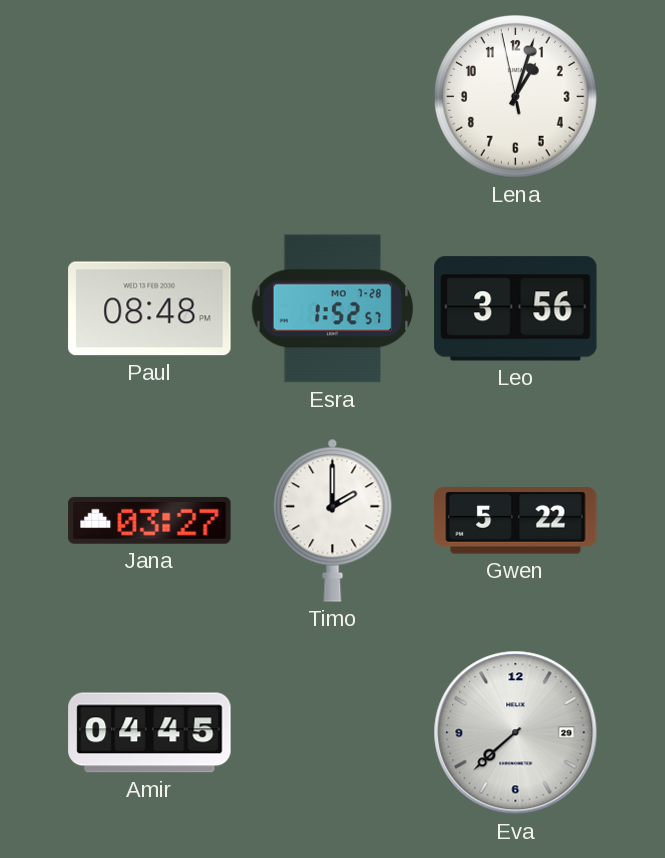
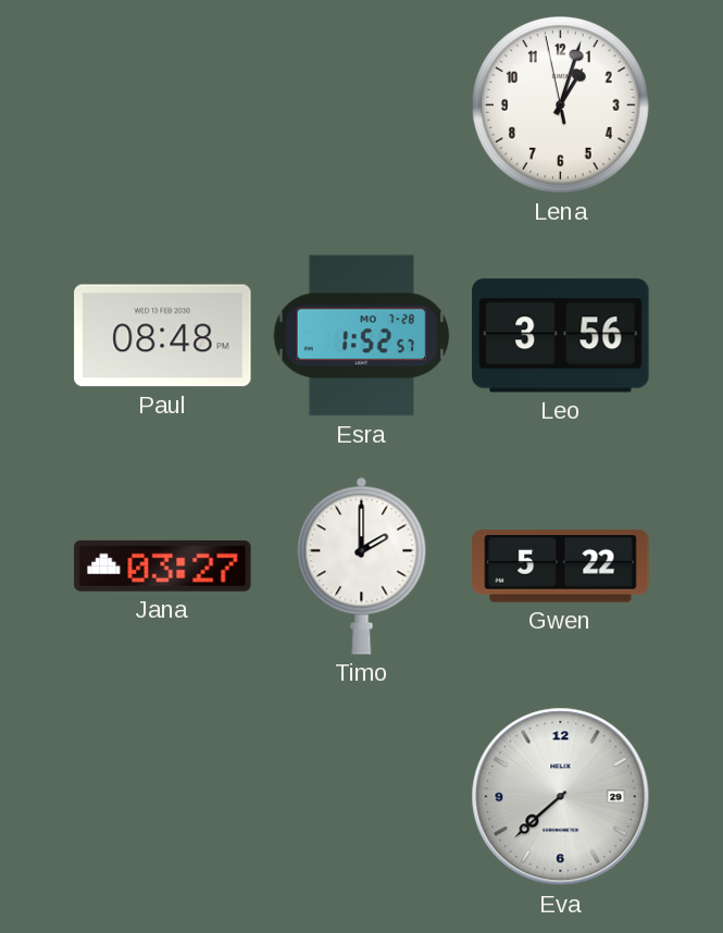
Amir: 04:45 -> none
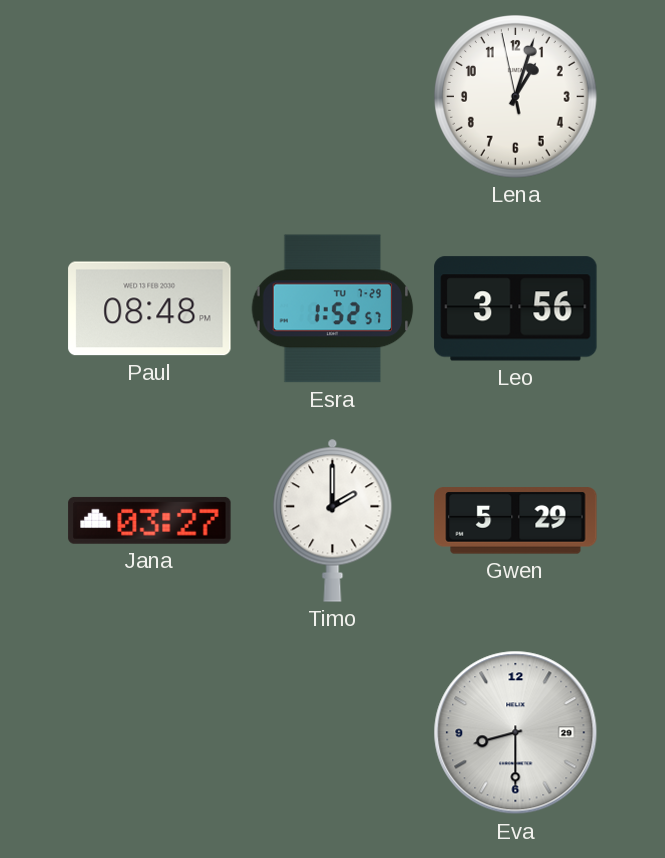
Esra date: MO 7-28 -> TU 7-29
Gwen: 5:22 -> 5:29
Eva: 7:38 -> 8:30
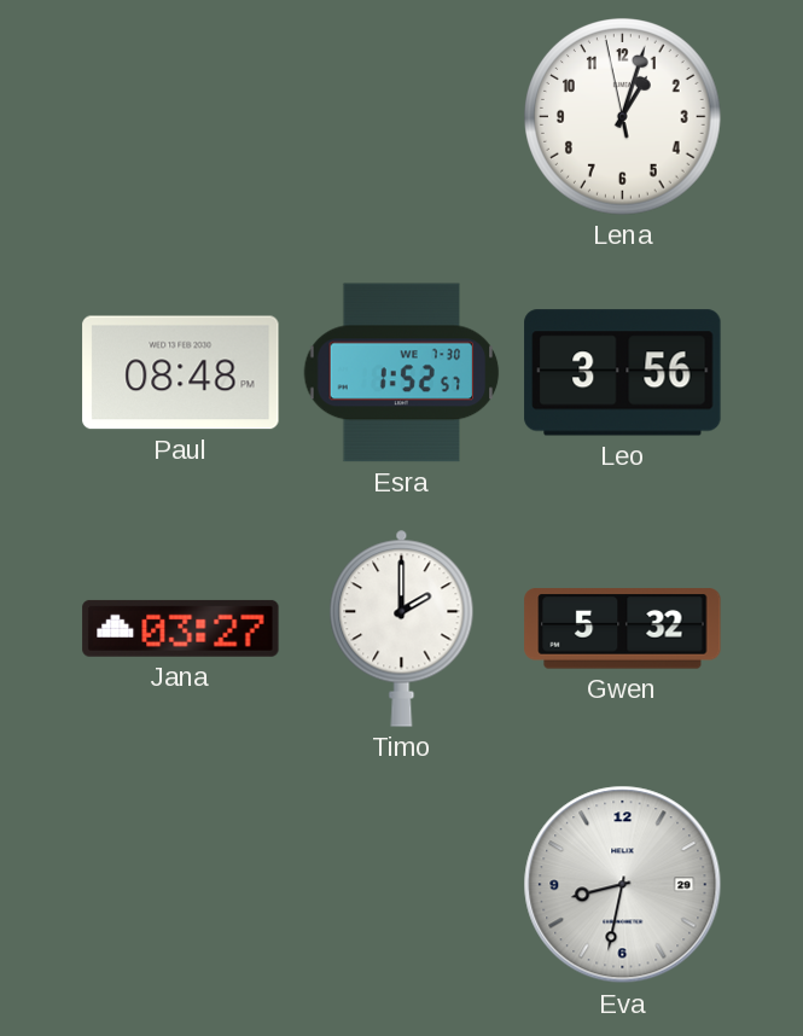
Esra date: TU 7-29 -> WE 7-30
Gwen: 5:29 -> 5:32
Eva: 8:30 -> 8:32
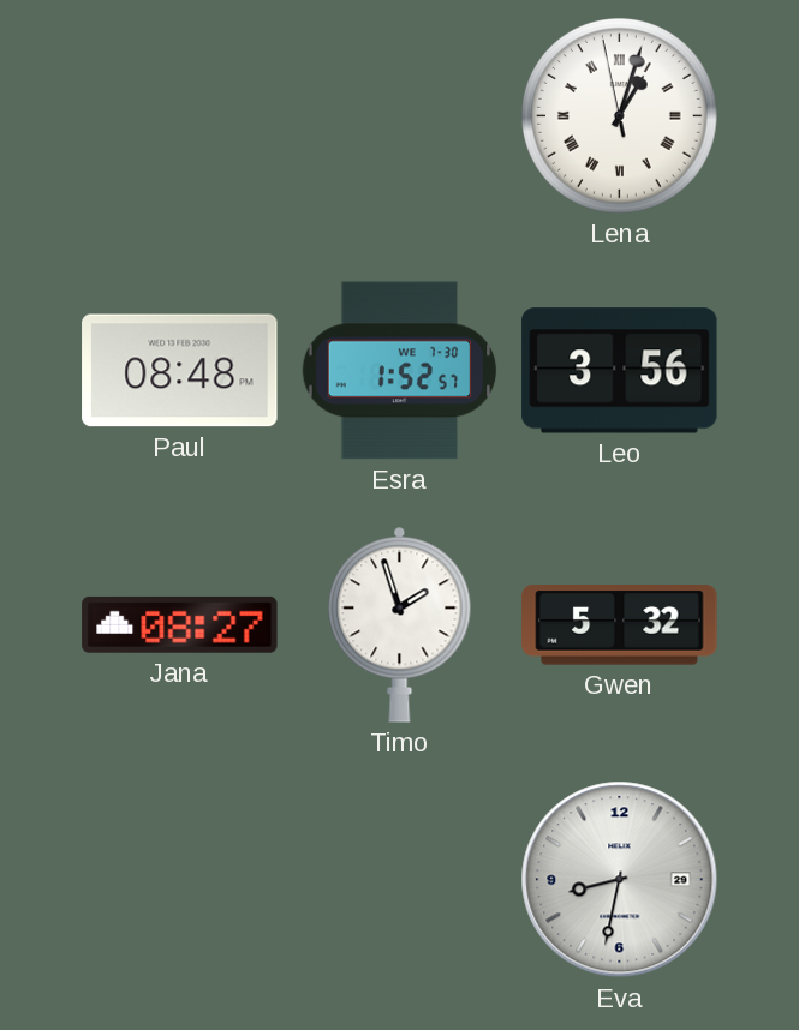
Lena numerals: Arabic -> Roman
Jana: 03:27 -> 08:27
Timo: 2:00 -> 1:57
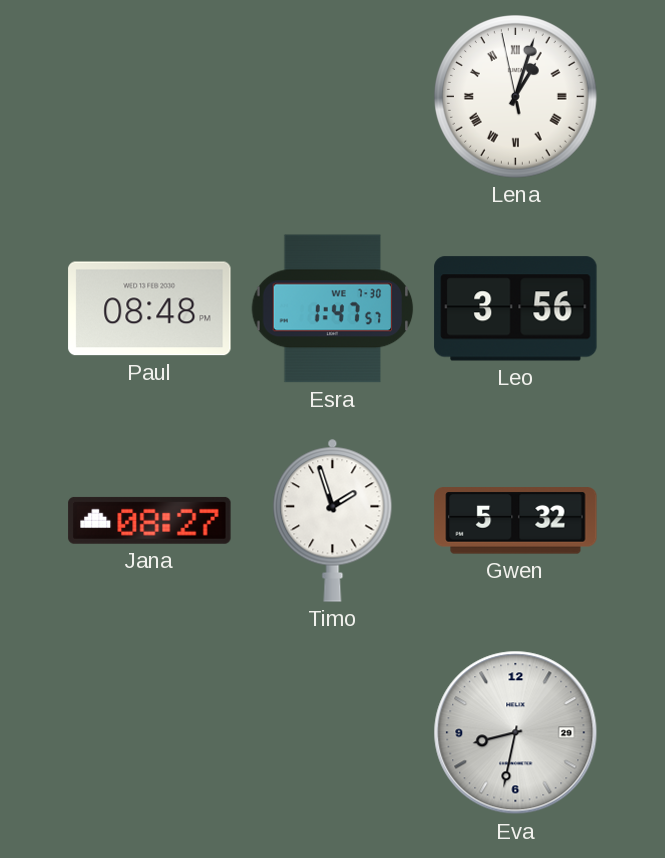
Esra: 1:52 -> 1:47
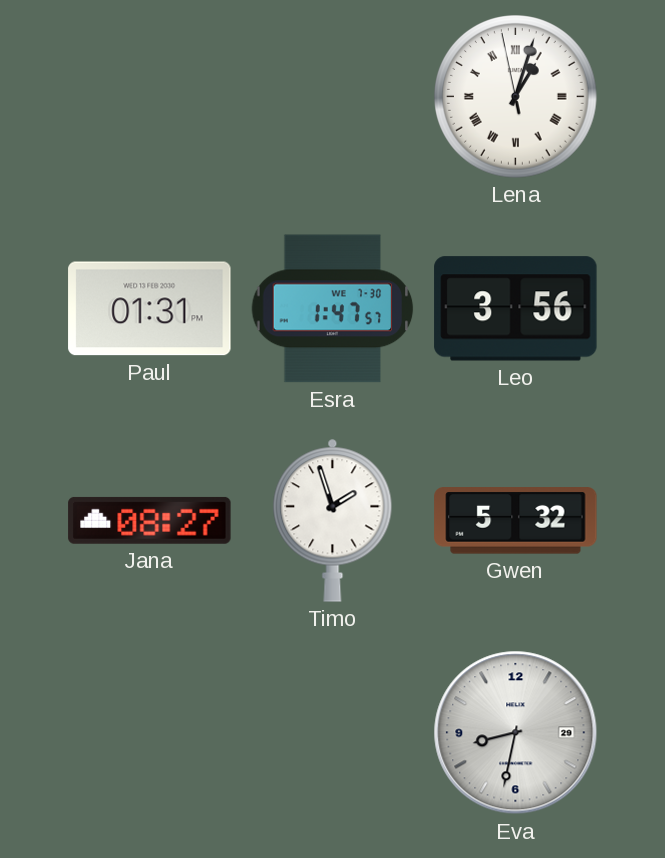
Paul: 08:48 -> 01:31
